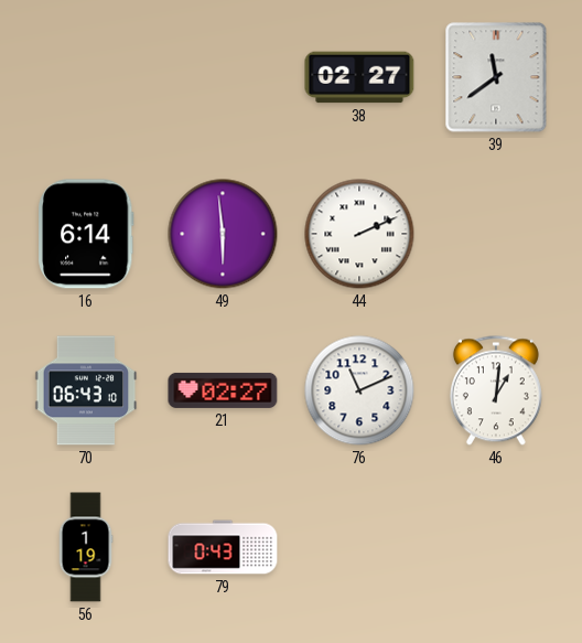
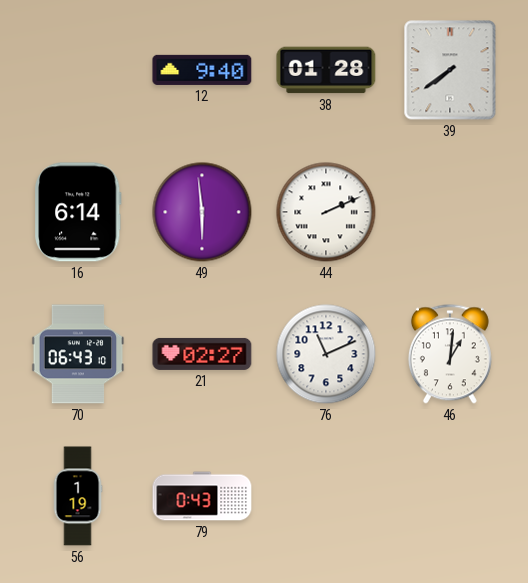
12: none -> 9:40
38: 02:27 -> 01:28
39: 11:39 -> 7:39
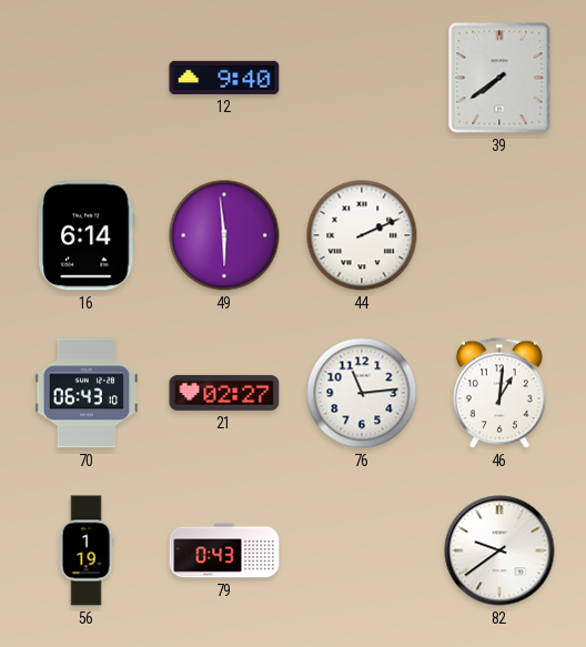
38: 01:28 -> none
76: 11:11 -> 11:14
82: none -> 9:39
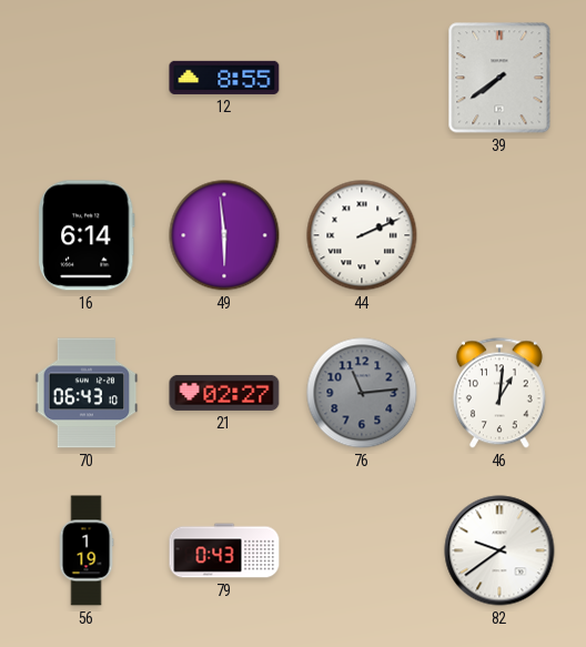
12: 9:40 -> 8:55
76 dial: white -> grey
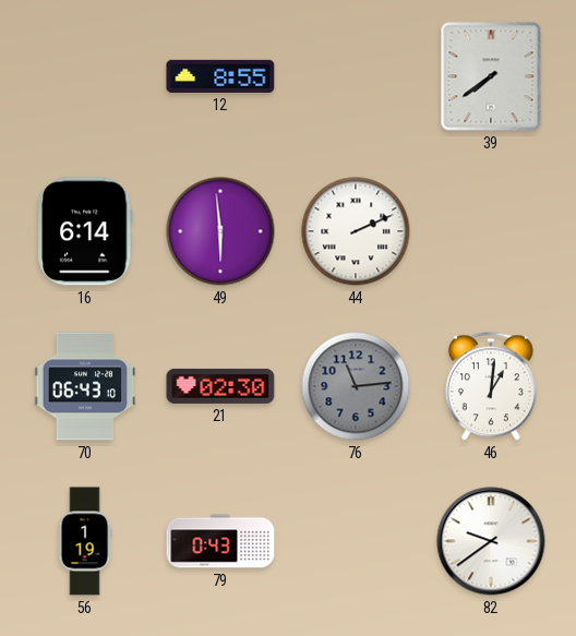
21: 02:27 -> 02:30
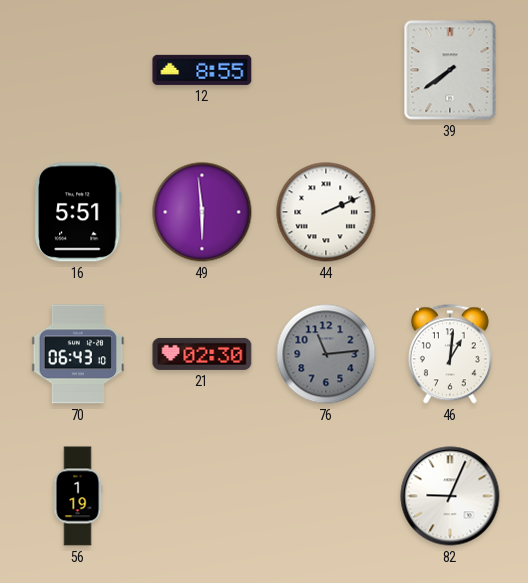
16: 6:14 -> 5:51
79: 0:43 -> none
82: 9:39 -> 9:04
